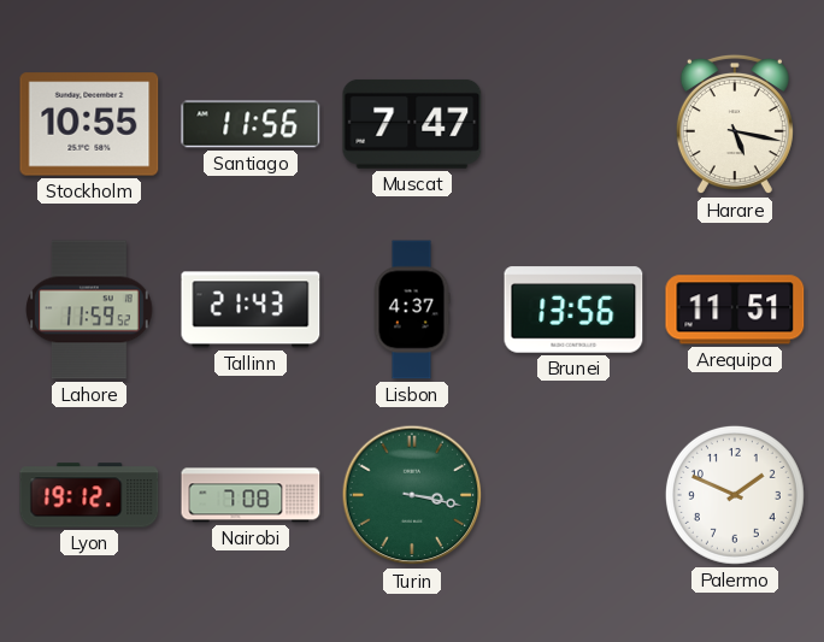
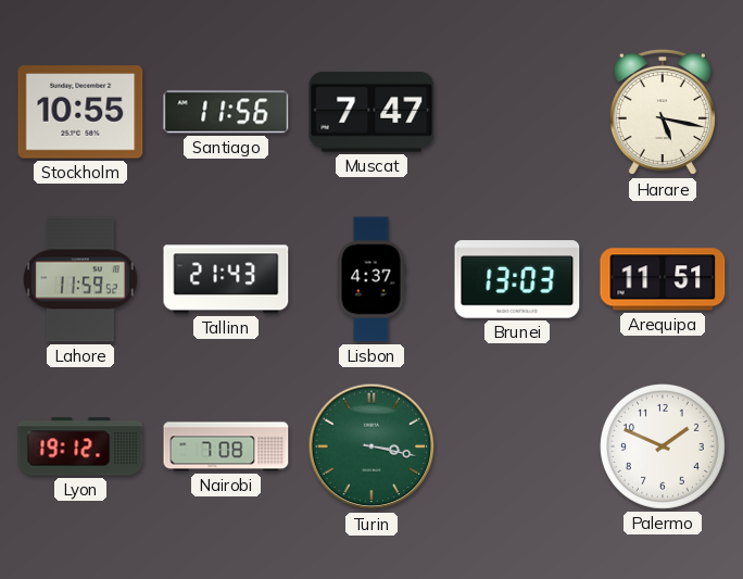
Brunei: 13:56 -> 13:03
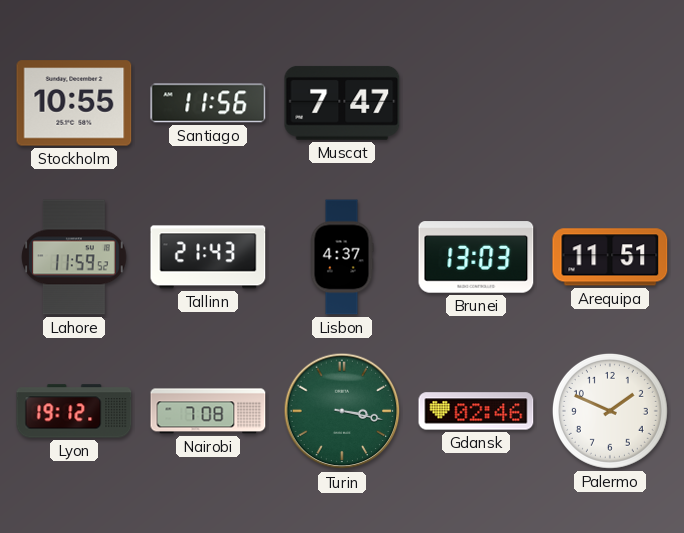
Harare: 5:17 -> none
Gdansk: none -> 02:46
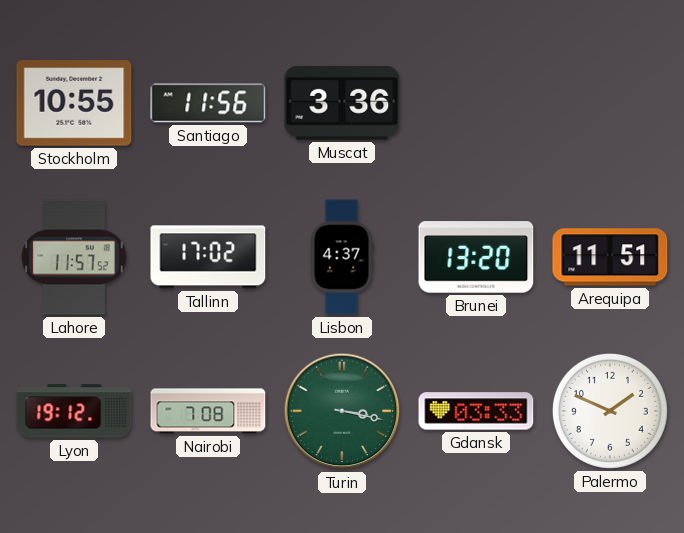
Muscat: 7:47 -> 3:36
Lahore: 11:59 -> 11:57
Tallinn: 21:43 -> 17:02
Brunei: 13:03 -> 13:20
Gdansk: 02:46 -> 03:33
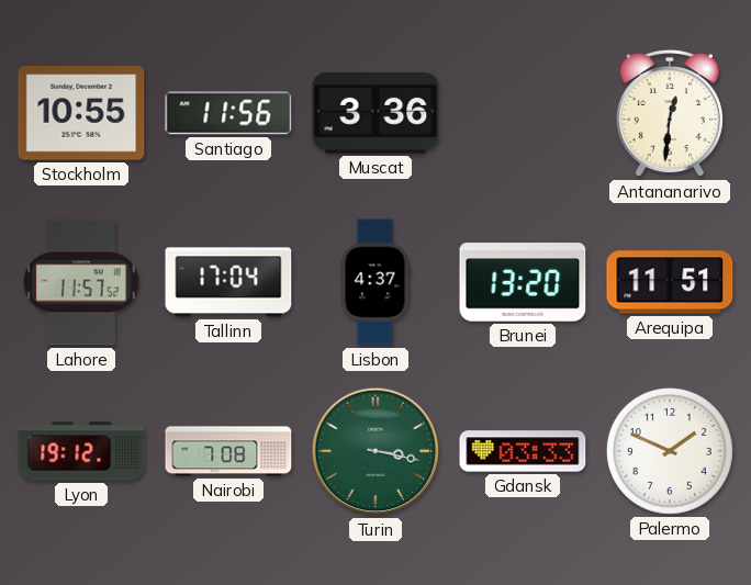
Antananarivo: none -> 12:31
Tallinn: 17:02 -> 17:04
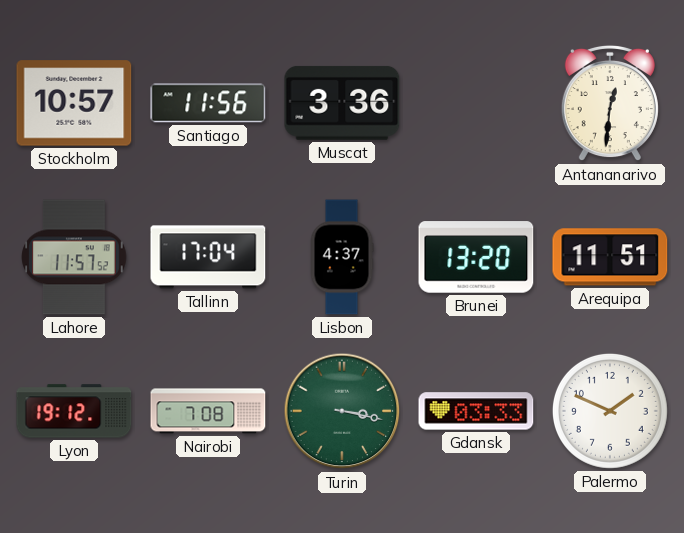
Stockholm: 10:55 -> 10:57
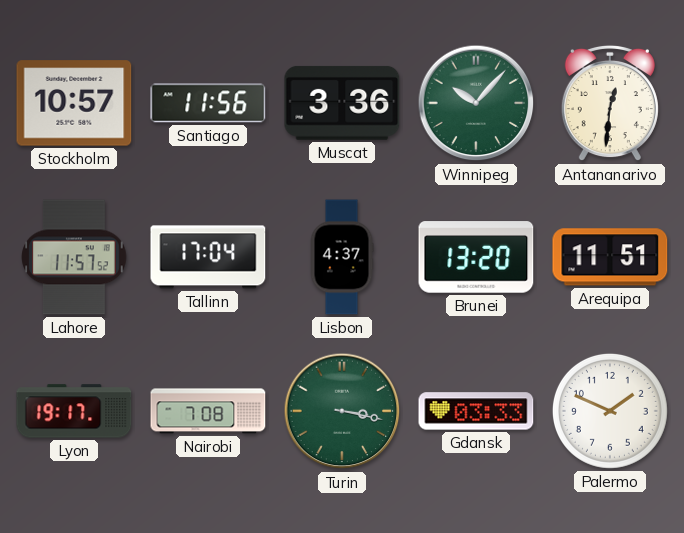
Winnipeg: none -> 10:07
Lyon: 19:12 -> 19:17
